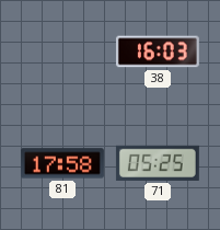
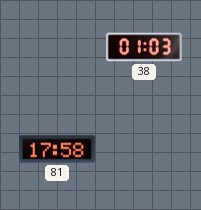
38: 16:03 -> 01:03
71: 05:25 -> none
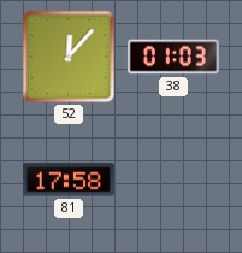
52: none -> 12:07
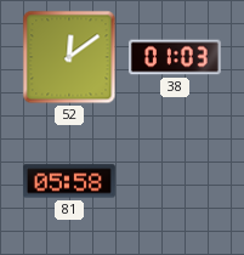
52: 12:07 -> 12:09
81: 17:58 -> 05:58
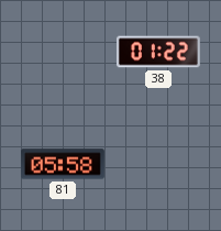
52: 12:09 -> none
38: 01:03 -> 01:22
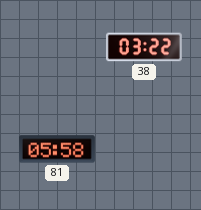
38: 01:22 -> 03:22
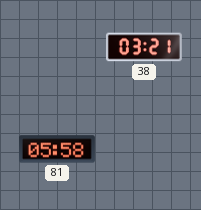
38: 03:22 -> 03:21
